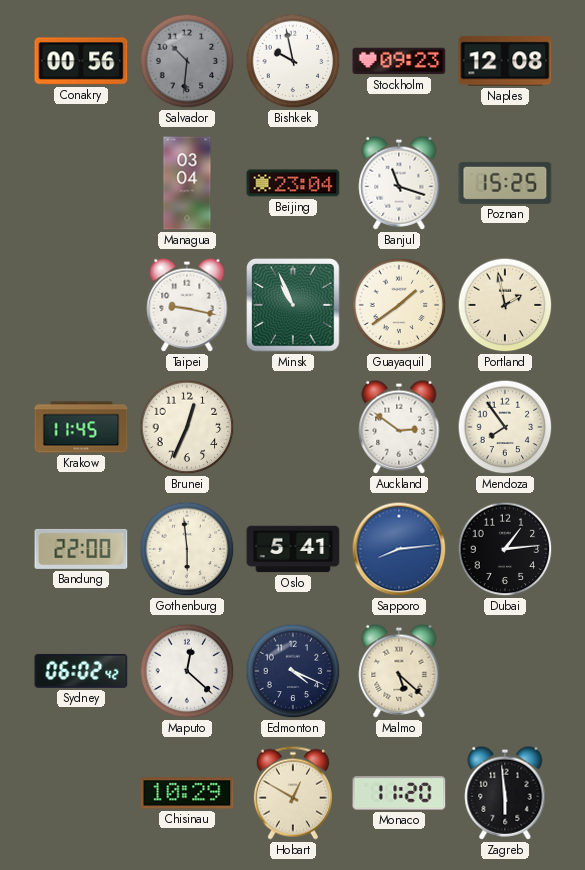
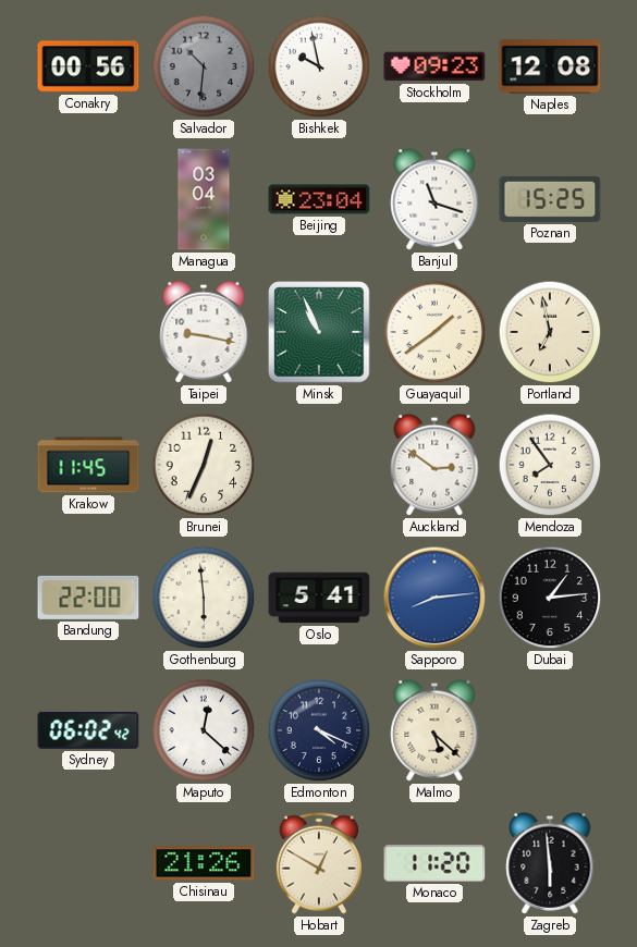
Portland: 1:58 -> 6:58
Chisinau: 10:29 -> 21:26
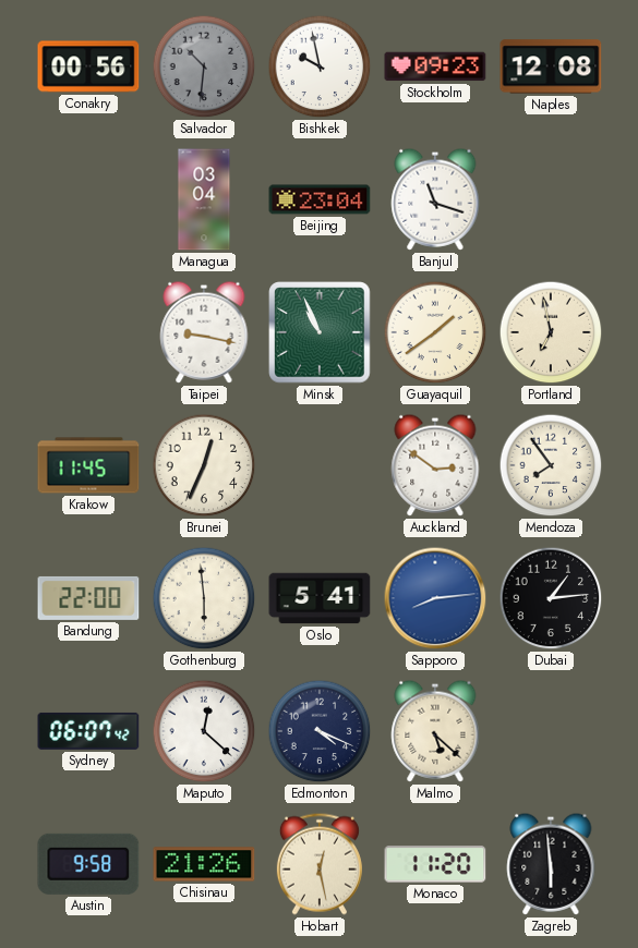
Poznan: 15:25 -> none
Sydney: 06:02 -> 06:07
Austin: none -> 9:58
Hobart: 12:50 -> 12:28
